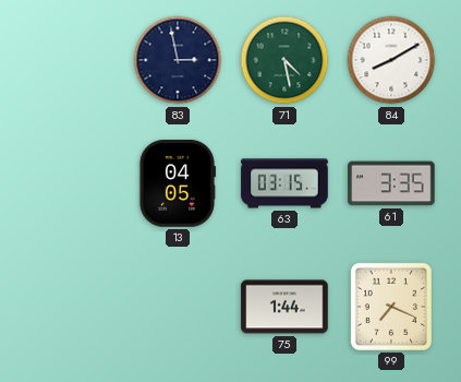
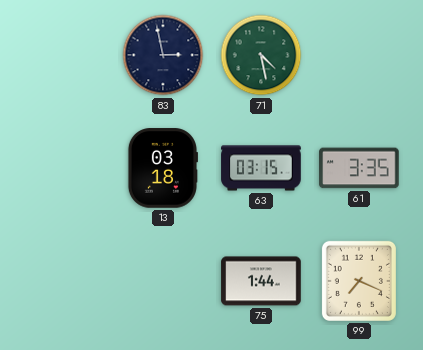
84: 8:10 -> none
13: 04:05 -> 03:18
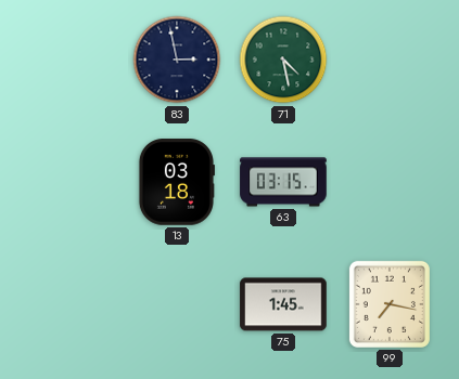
61: 3:35 -> none
75: 1:44 -> 1:45
99: 7:19 -> 7:17
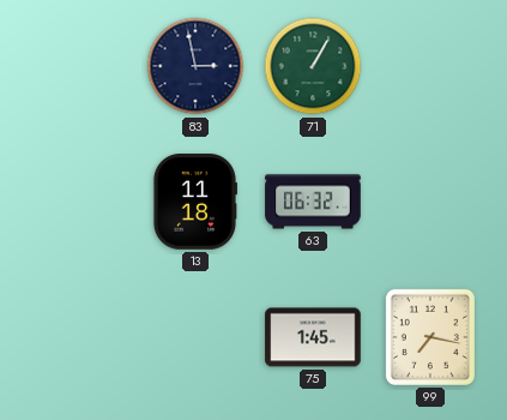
71: 4:28 -> 1:05
13: 03:18 -> 11:18
63: 03:15 -> 06:32
